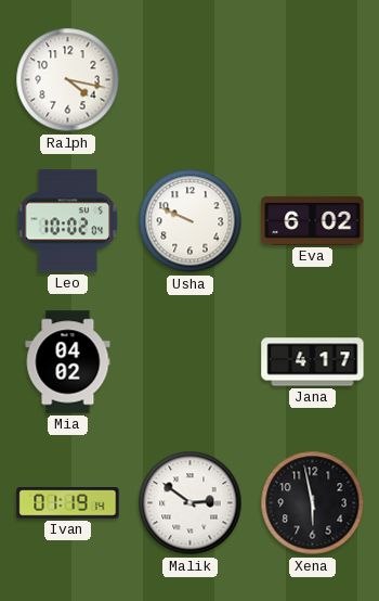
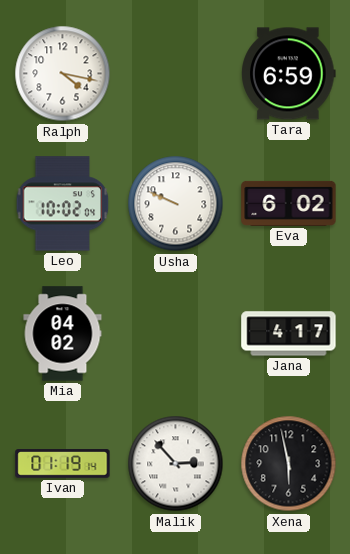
Tara: none -> 6:59
Malik: 2:51 -> 2:53
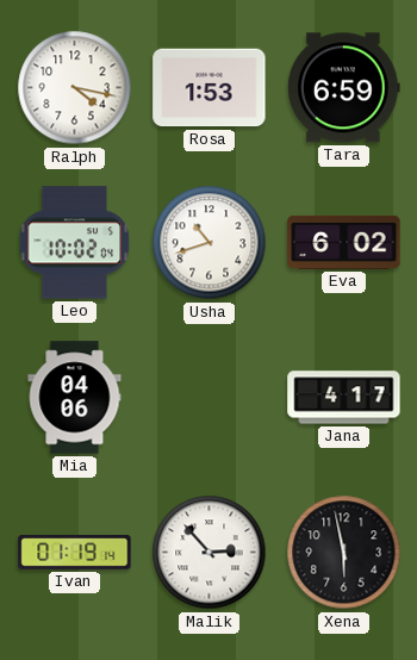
Rosa: none -> 1:53
Usha: 9:49 -> 10:42
Mia: 04:02 -> 04:06
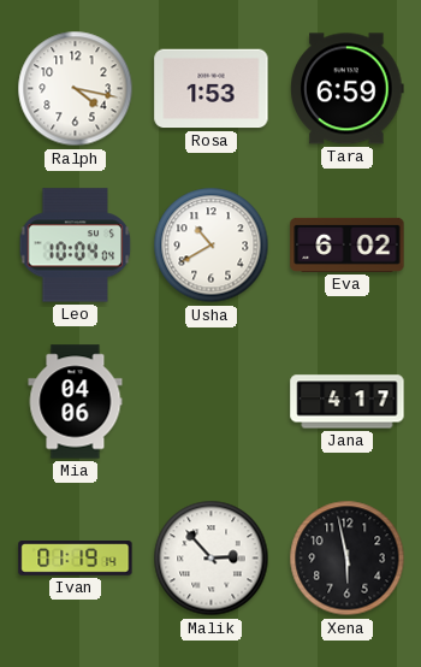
Leo: 10:02 -> 10:04
Usha: 10:42 -> 10:40
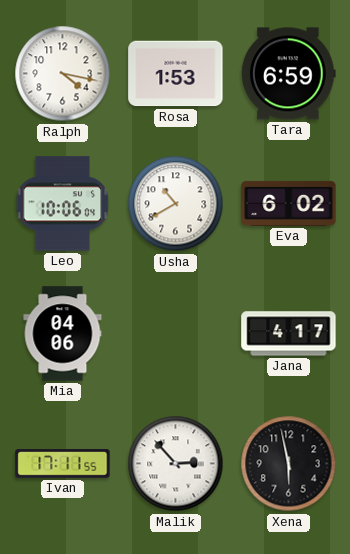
Leo: 10:04 -> 10:06
Ivan: 01:19 -> 17:11
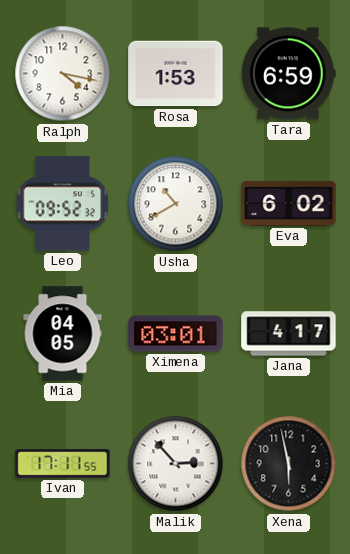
Leo: 10:06 -> 09:52
Mia: 04:06 -> 04:05
Ximena: none -> 03:01
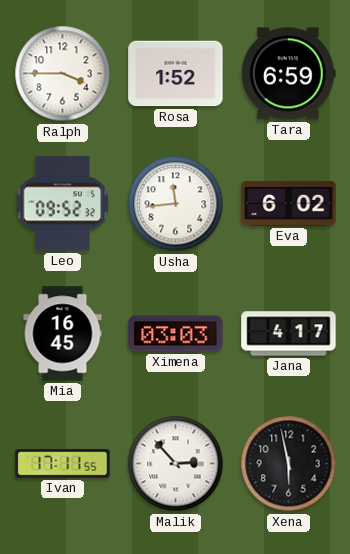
Ralph: 4:17 -> 3:45
Rosa: 1:53 -> 1:52
Usha: 10:40 -> 11:44
Mia: 04:05 -> 16:45
Ximena: 03:01 -> 03:03
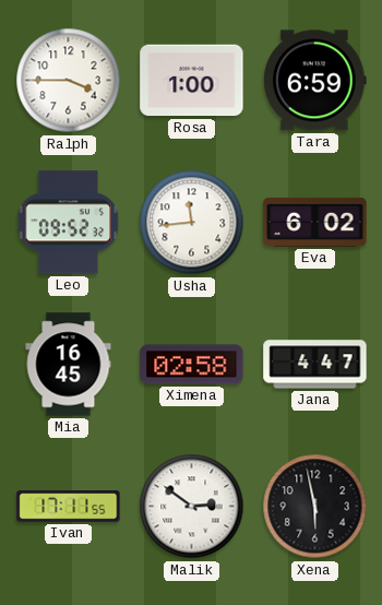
Rosa: 1:52 -> 1:00
Ximena: 03:03 -> 02:58
Jana: 4:17 -> 4:47
Malik: 2:53 -> 2:51
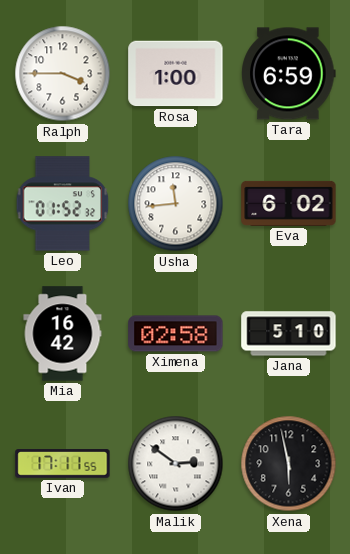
Leo: 09:52 -> 01:52
Mia: 16:45 -> 16:42
Jana: 4:47 -> 5:10
